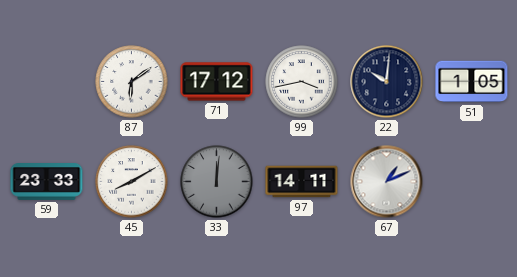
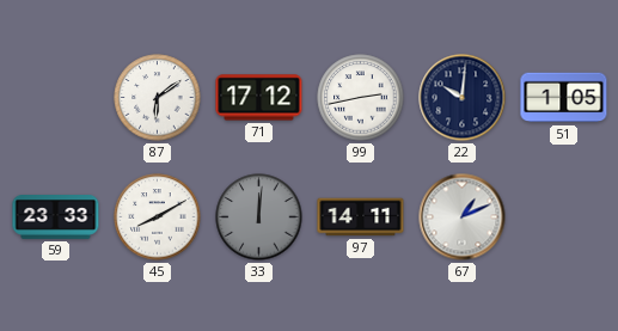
99: 3:43 -> 2:43
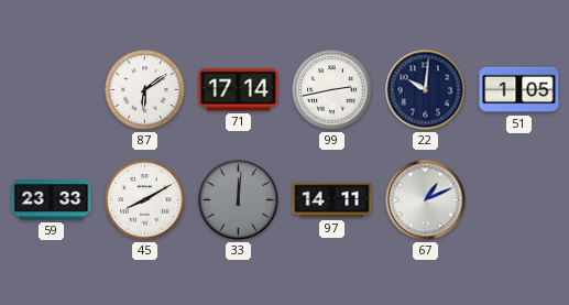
71: 17:12 -> 17:14
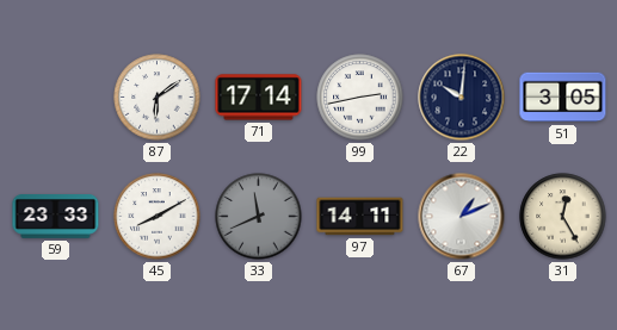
51: 1:05 -> 3:05
33: 12:01 -> 11:41
31: none -> 12:25
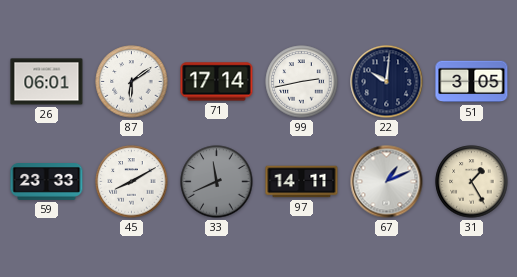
26: none -> 06:01
31: 12:25 -> 1:25
